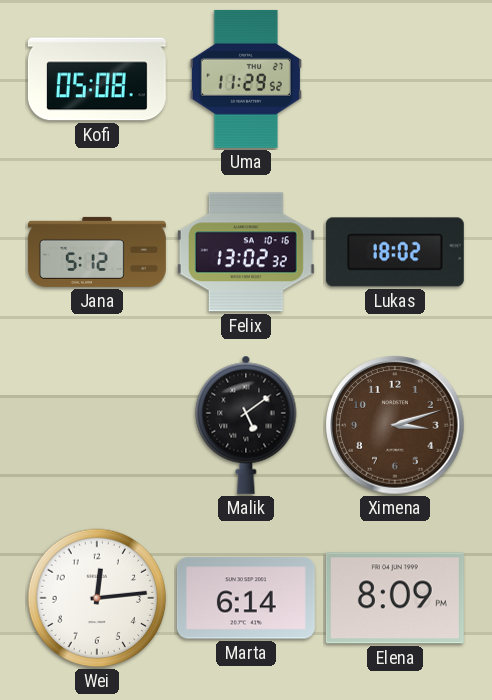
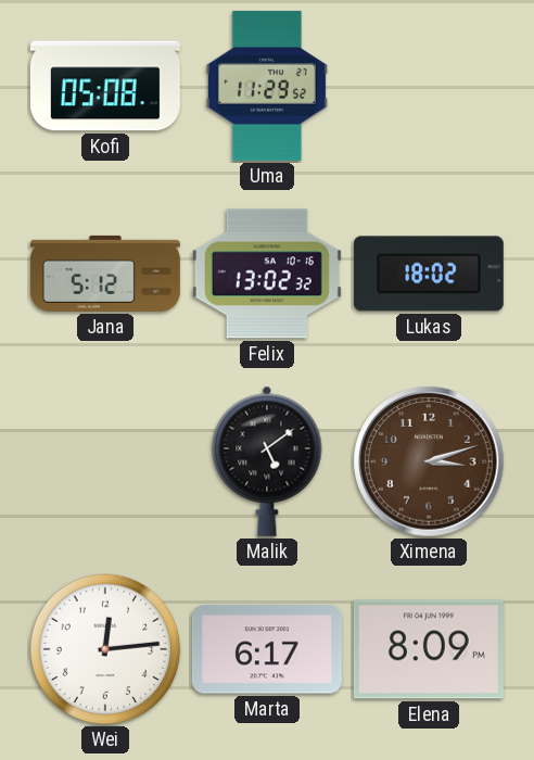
Marta: 6:14 -> 6:17
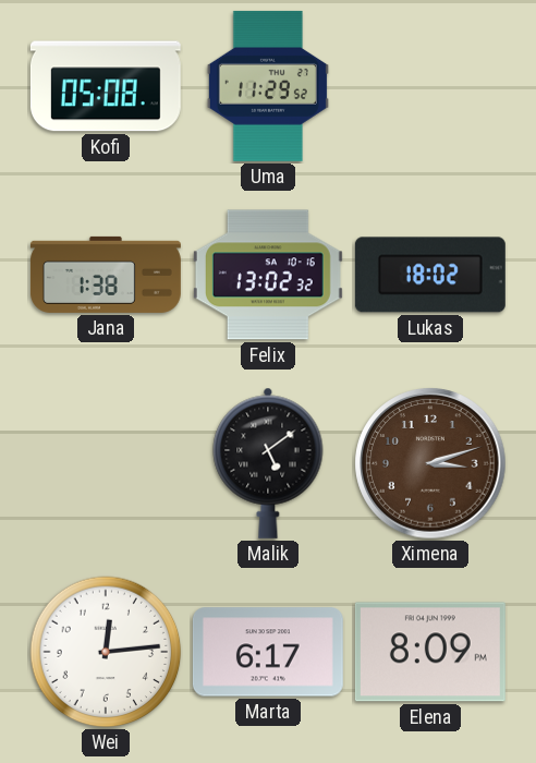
Jana: 5:12 -> 1:38
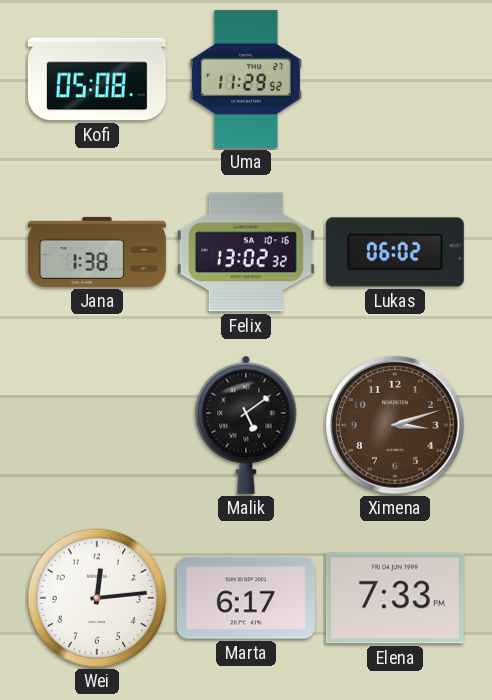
Lukas: 18:02 -> 06:02
Elena: 8:09 -> 7:33
